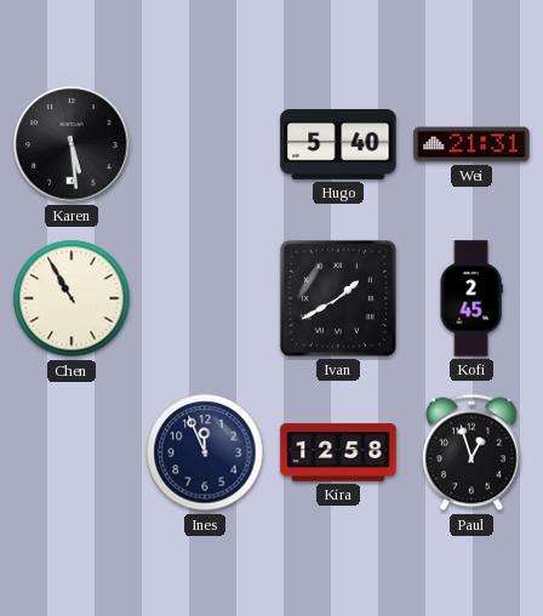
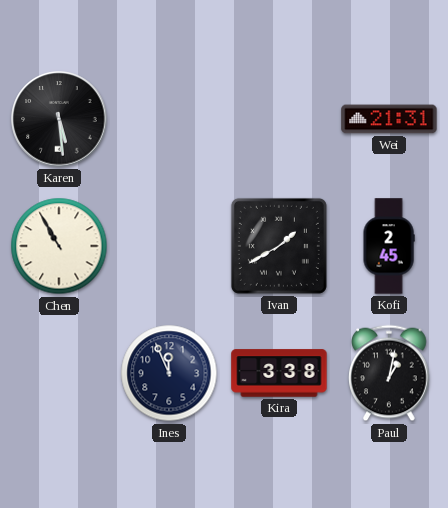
Hugo: 5:40 -> none
Kira: 12:58 -> 3:38
Paul: 12:57 -> 1:02
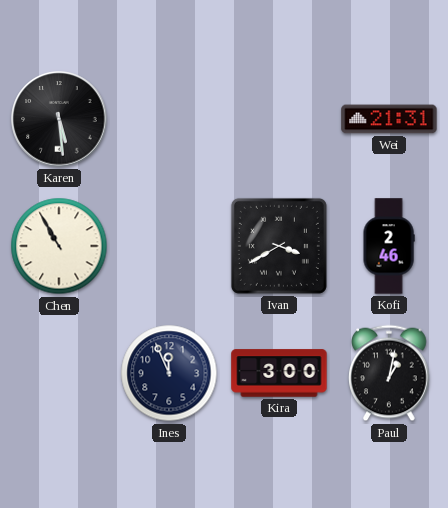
Ivan: 1:40 -> 3:40
Kofi: 2:45 -> 2:46
Kira: 3:38 -> 3:00
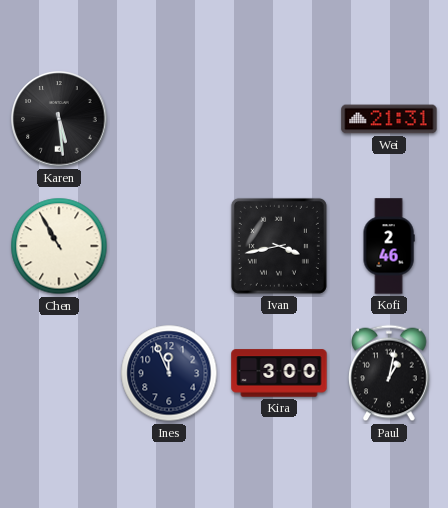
Ivan: 3:40 -> 3:43
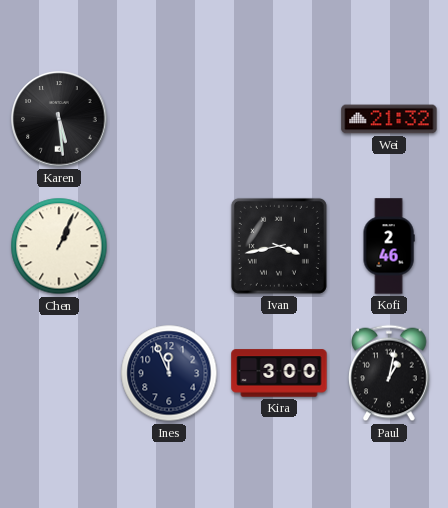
Wei: 21:31 -> 21:32
Chen: 10:55 -> 1:04
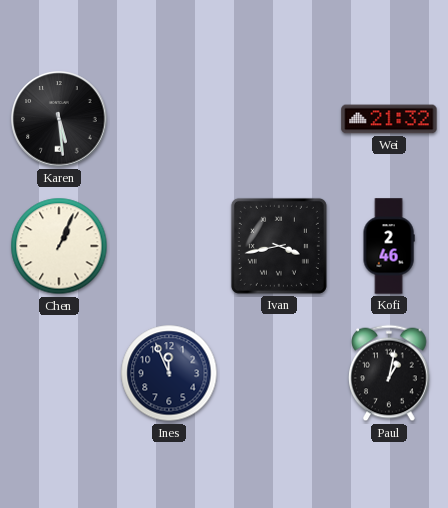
Kira: 3:00 -> none
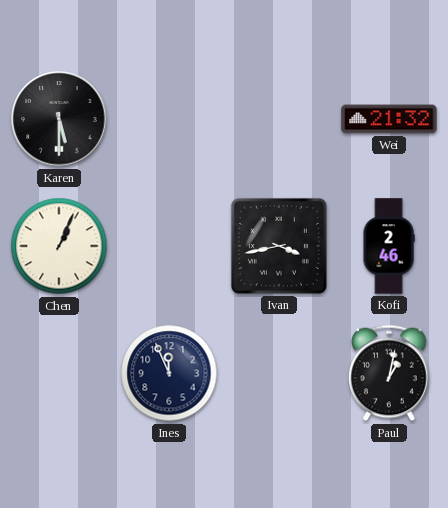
Karen: 5:29 -> 5:30
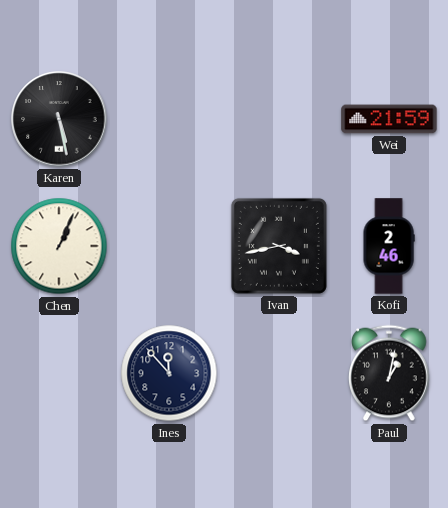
Karen: 5:30 -> 5:28
Wei: 21:32 -> 21:59
Ines: 11:56 -> 11:53
